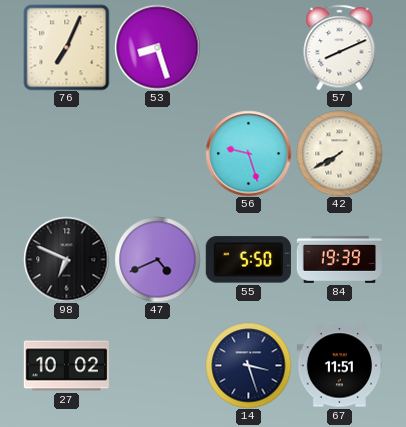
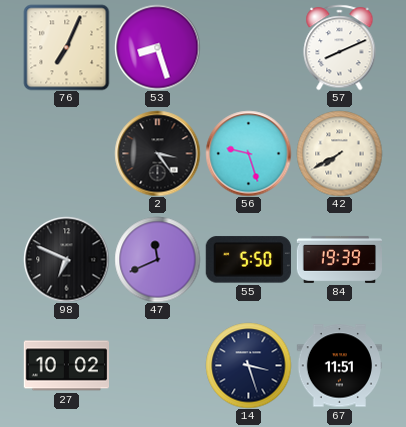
2: none -> 3:24
47: 4:41 -> 11:41
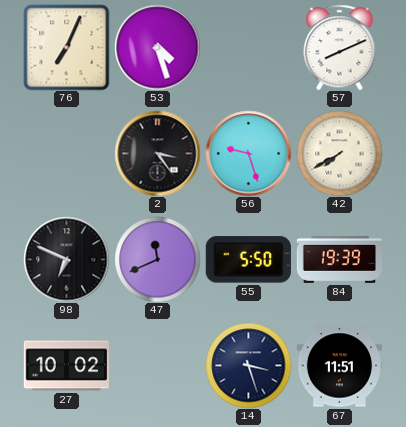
53: 8:27 -> 4:27
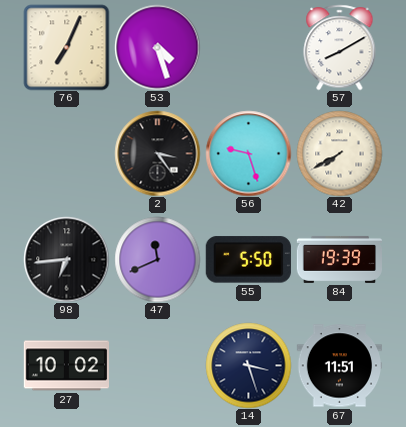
57: 8:11 -> 8:10
98: 6:49 -> 6:44
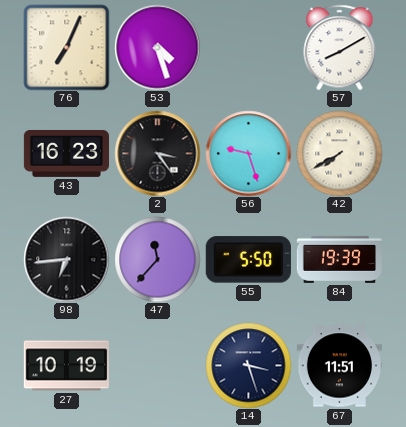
43: none -> 16:23
47: 11:41 -> 11:37
27: 10:02 -> 10:19
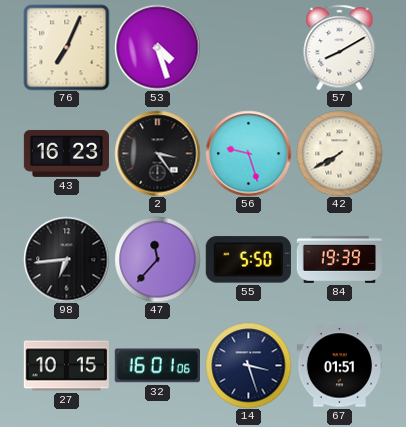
27: 10:19 -> 10:15
32: none -> 16:01
67: 11:51 -> 01:51
